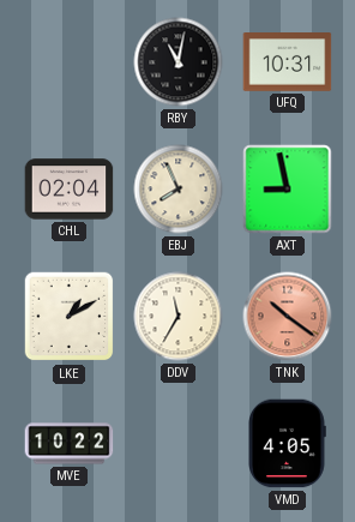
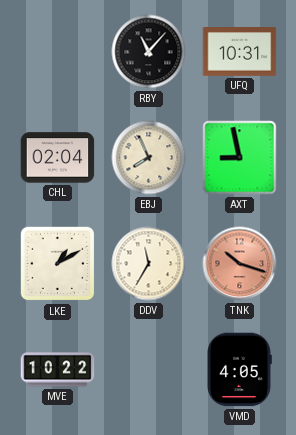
RBY: 11:02 -> 11:07
TNK: 10:21 -> 10:18
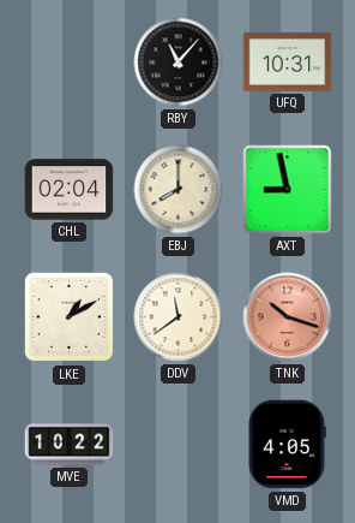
EBJ: 7:56 -> 8:00
DDV: 11:35 -> 11:39
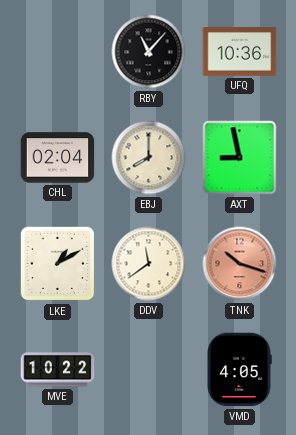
UFQ: 10:31 -> 10:36
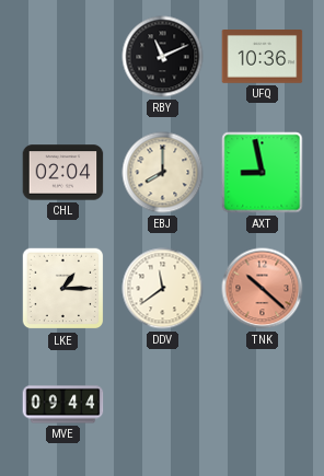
RBY: 11:07 -> 11:11
LKE: 1:10 -> 1:15
TNK: 10:18 -> 10:22
MVE: 10:22 -> 09:44
VMD: 4:05 -> none
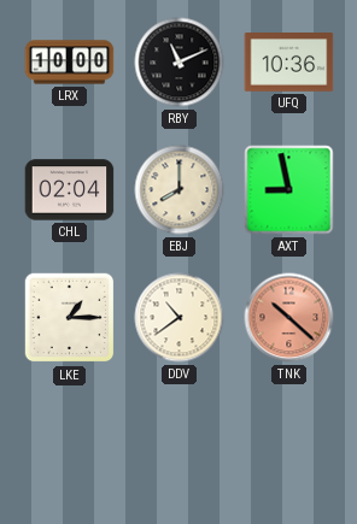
LRX: none -> 10:00
DDV: 11:39 -> 10:39
MVE: 09:44 -> none
